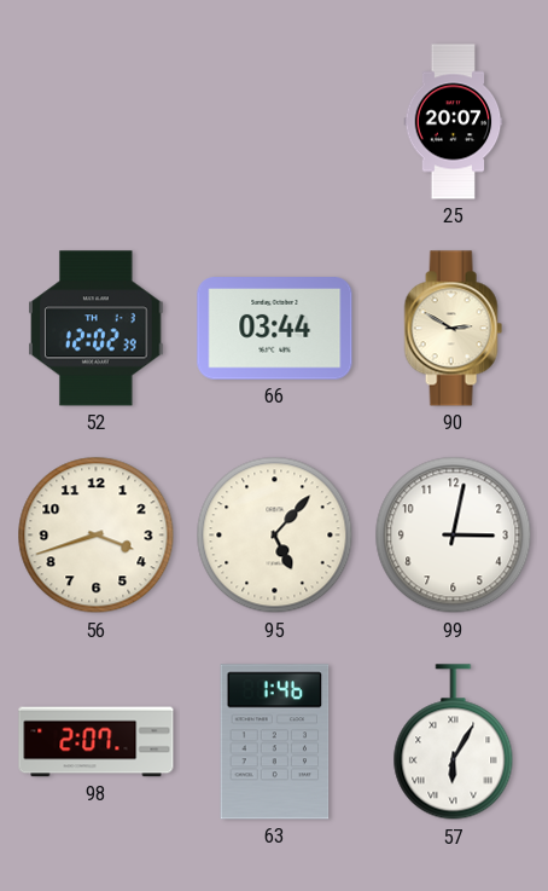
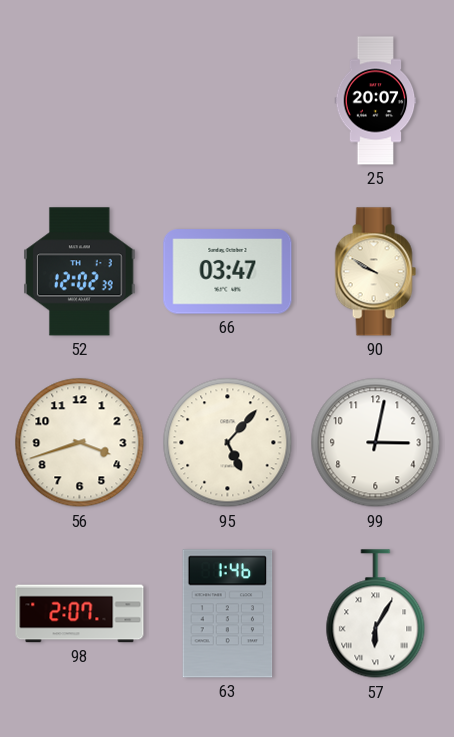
66: 03:44 -> 03:47
90: 2:50 -> 9:50
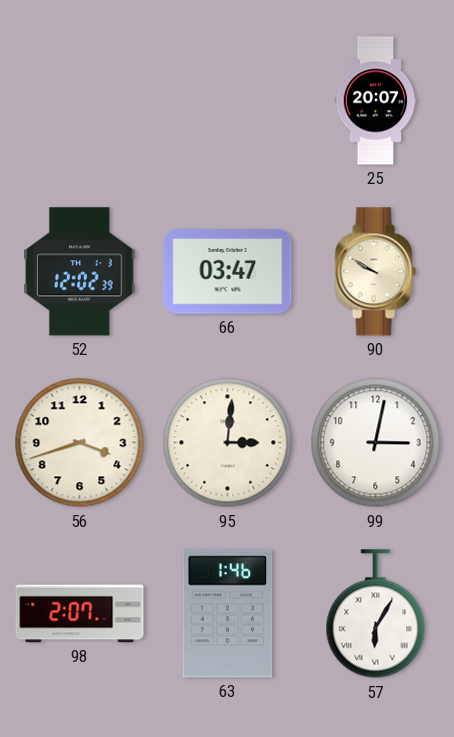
95: 5:07 -> 3:01
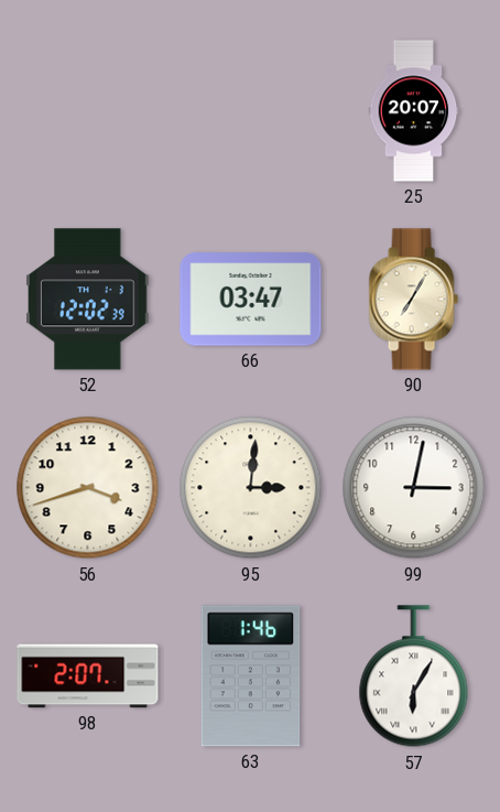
90: 9:50 -> 7:05
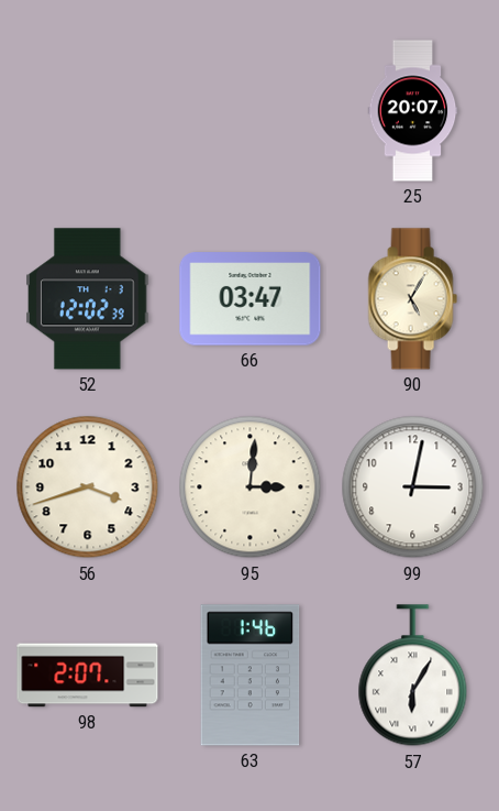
90: 7:05 -> 5:05
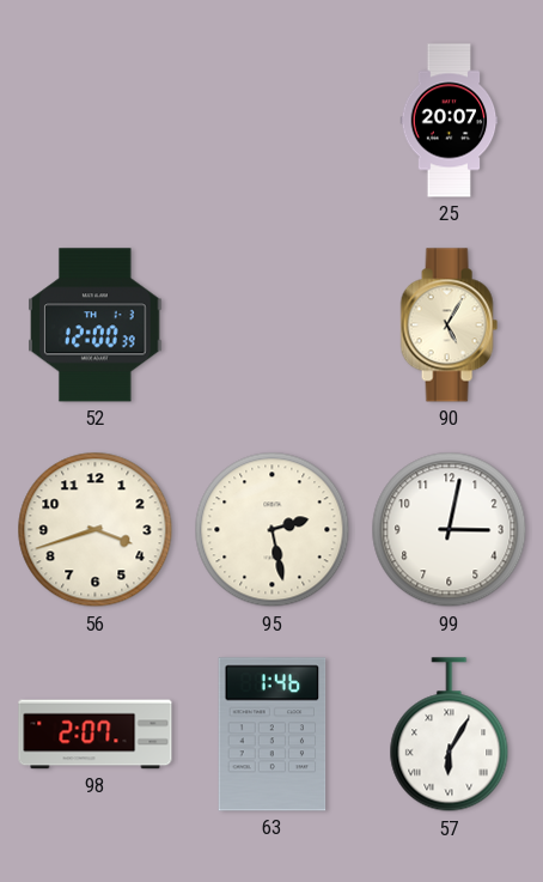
52: 12:02 -> 12:00
66: 03:47 -> none
95: 3:01 -> 2:28
